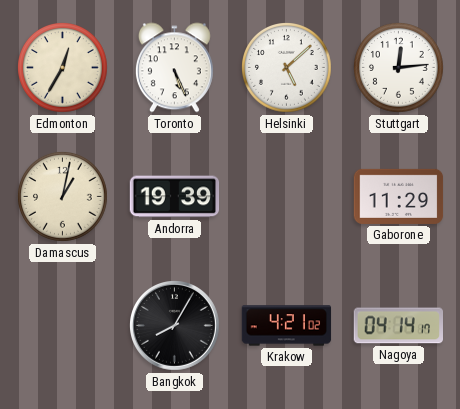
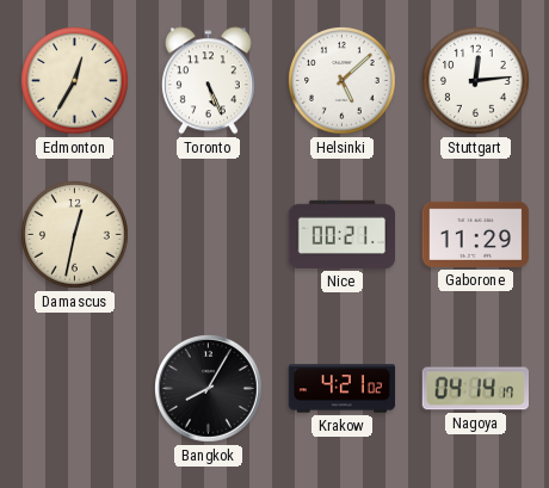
Damascus: 1:02 -> 12:32
Andorra: 19:39 -> none
Nice: none -> 00:21
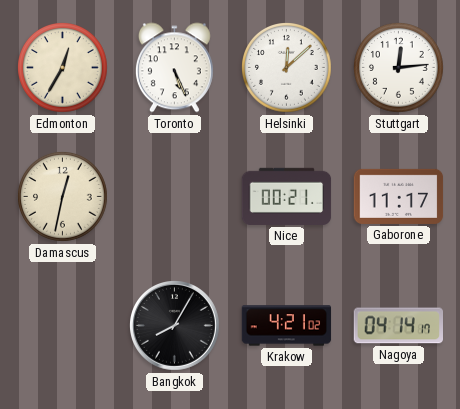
Helsinki: 5:08 -> 12:08
Gaborone: 11:29 -> 11:17
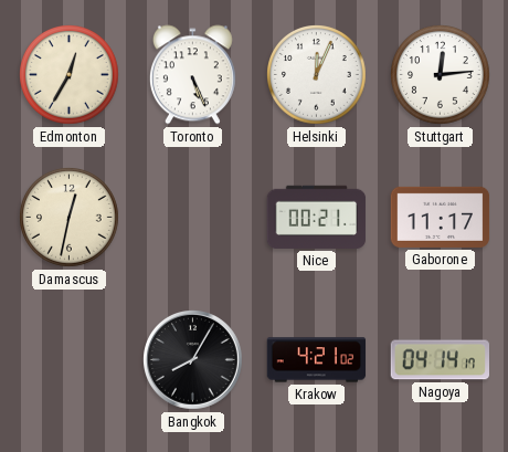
Helsinki: 12:08 -> 12:04
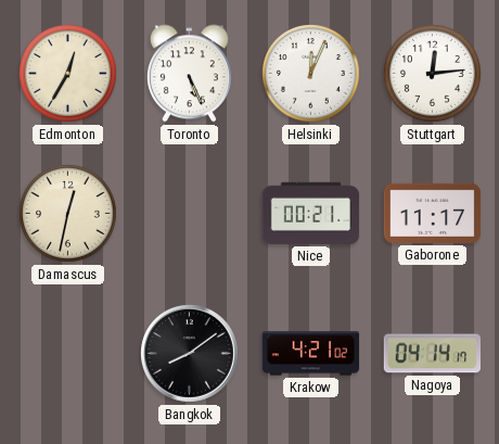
Bangkok: 8:05 -> 8:09
